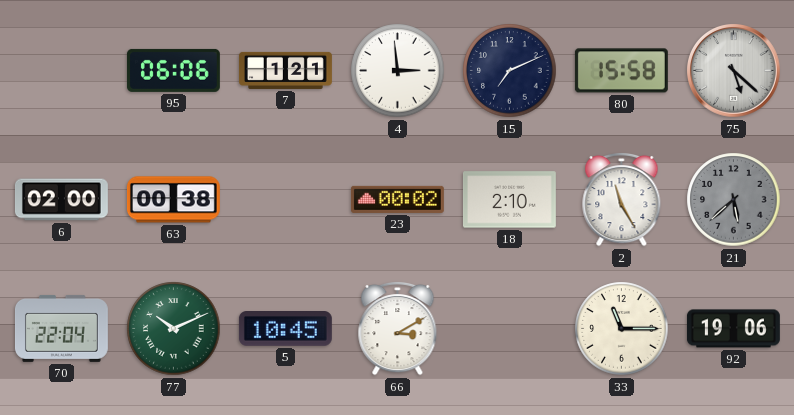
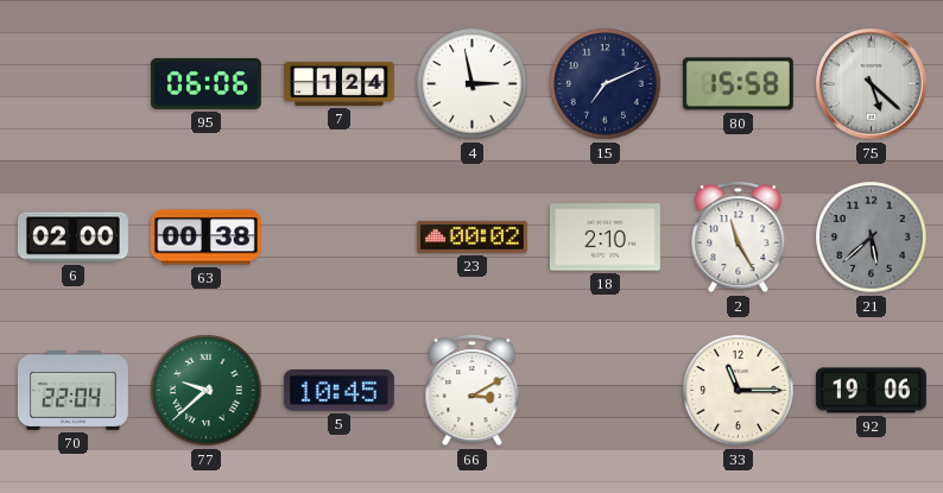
7: 1:21 -> 1:24
4: 2:59 -> 2:58
77: 10:11 -> 9:38
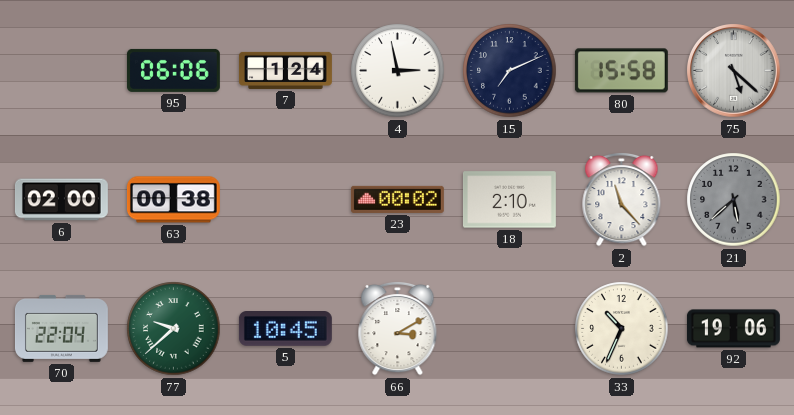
2: 11:25 -> 11:23
33: 11:15 -> 10:34
